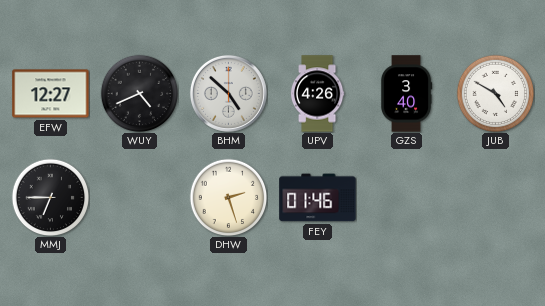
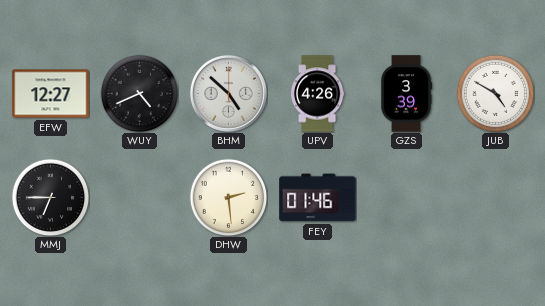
GZS: 3:40 -> 3:39
DHW: 2:27 -> 2:29
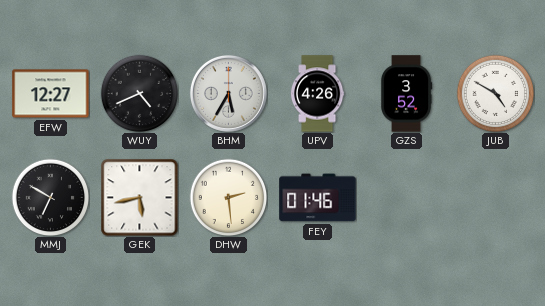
BHM: 4:52 -> 5:35
GZS: 3:39 -> 3:52
MMJ: 6:45 -> 6:50
GEK: none -> 5:43
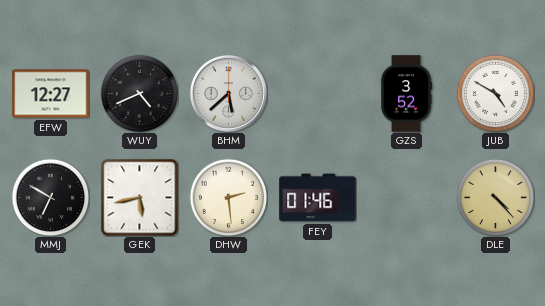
BHM: 5:35 -> 5:38
UPV: 4:26 -> none
DLE: none -> 4:23
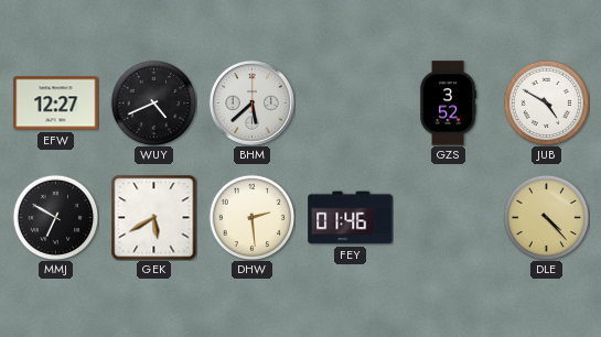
GEK: 5:43 -> 5:40
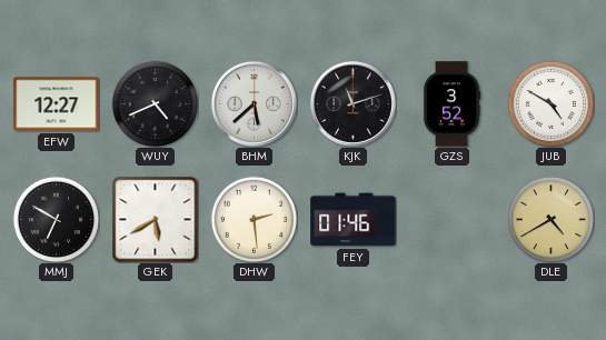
KJK: none -> 11:12
DLE: 4:23 -> 4:40
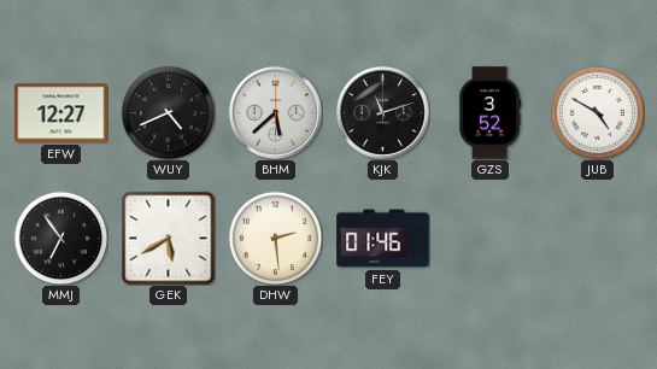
MMJ: 6:50 -> 6:54
DLE: 4:40 -> none
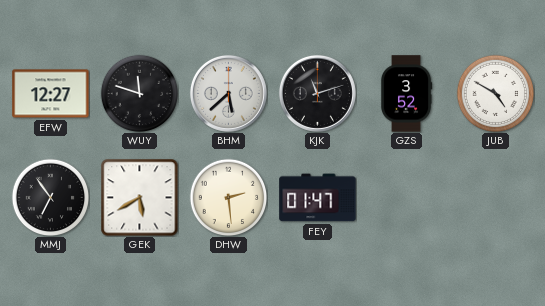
WUY: 4:41 -> 11:48
FEY: 01:46 -> 01:47
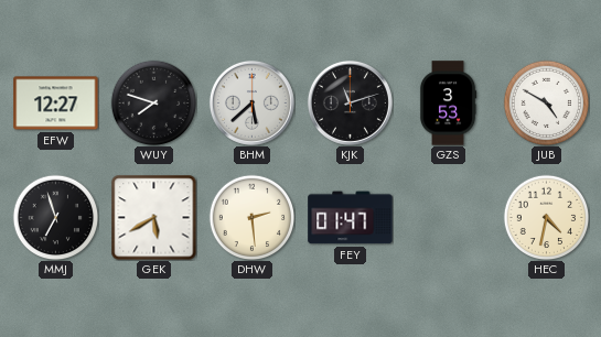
WUY: 11:48 -> 7:48
GZS: 3:52 -> 3:53
MMJ: 6:54 -> 6:57
HEC: none -> 4:32
